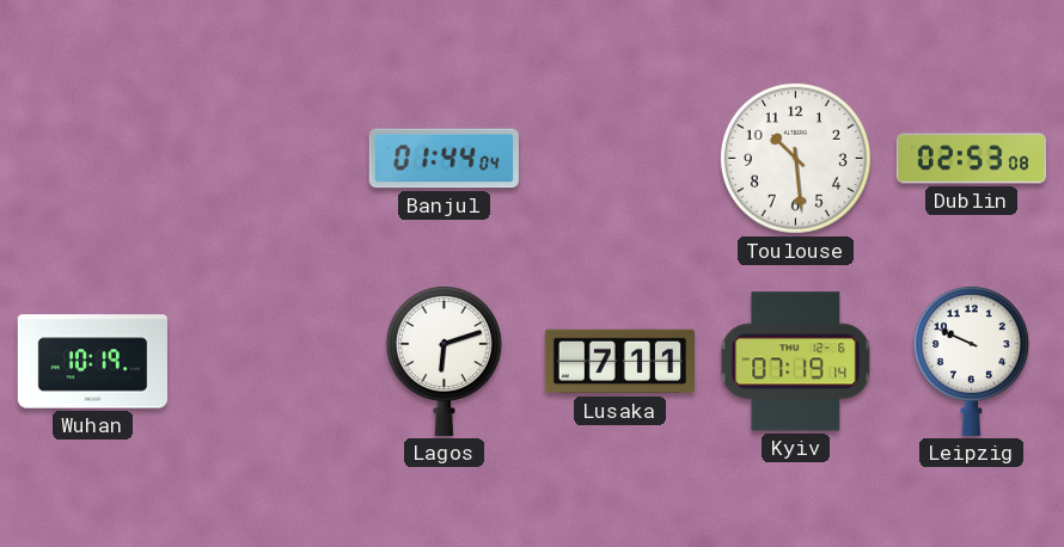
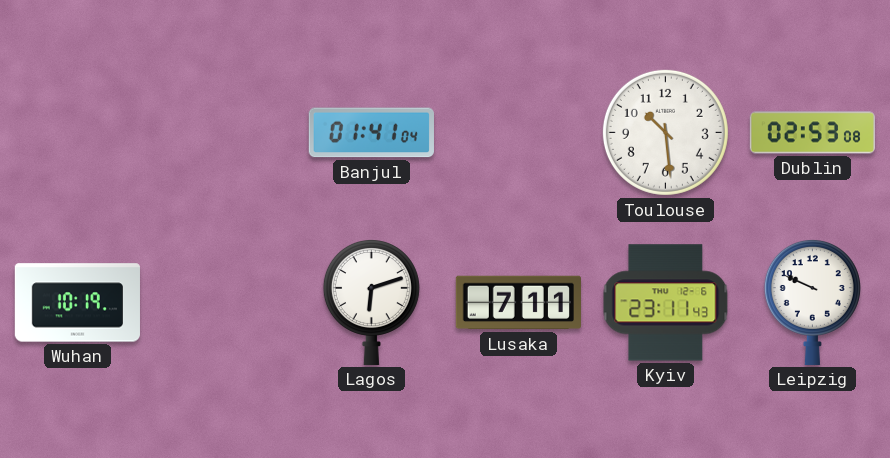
Banjul: 01:44 -> 01:41
Kyiv: 07:19 -> 23:11
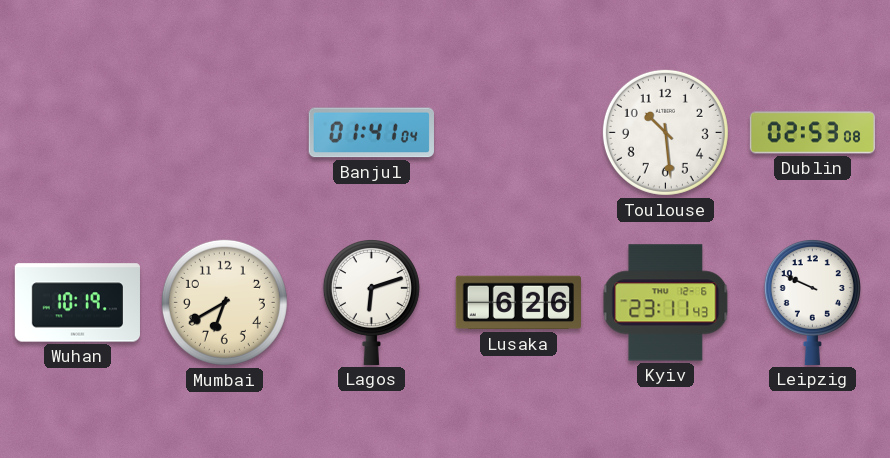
Mumbai: none -> 6:40
Lusaka: 7:11 -> 6:26
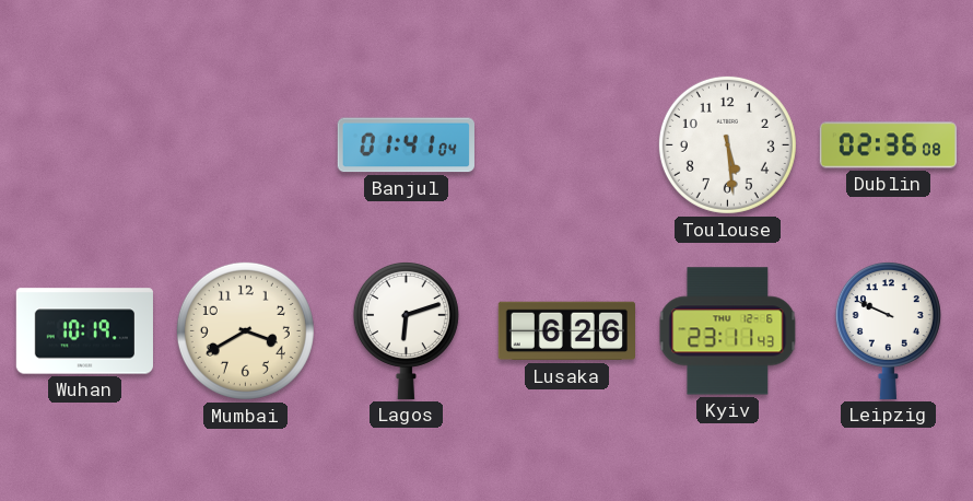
Toulouse: 10:29 -> 5:29
Dublin: 02:53 -> 02:36
Mumbai: 6:40 -> 3:40
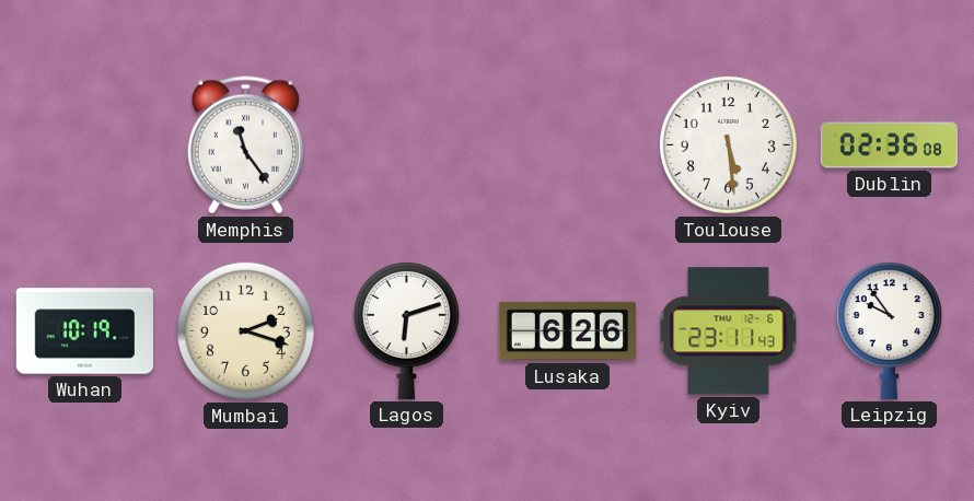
Memphis: none -> 11:24
Banjul: 01:41 -> none
Mumbai: 3:40 -> 2:18
Leipzig: 9:49 -> 9:54
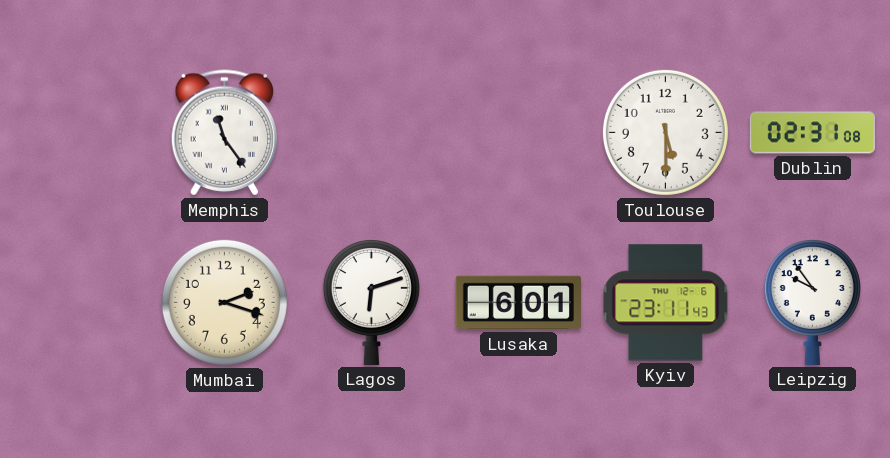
Toulouse: 5:29 -> 5:30
Dublin: 02:36 -> 02:31
Wuhan: 10:19 -> none
Lusaka: 6:26 -> 6:01
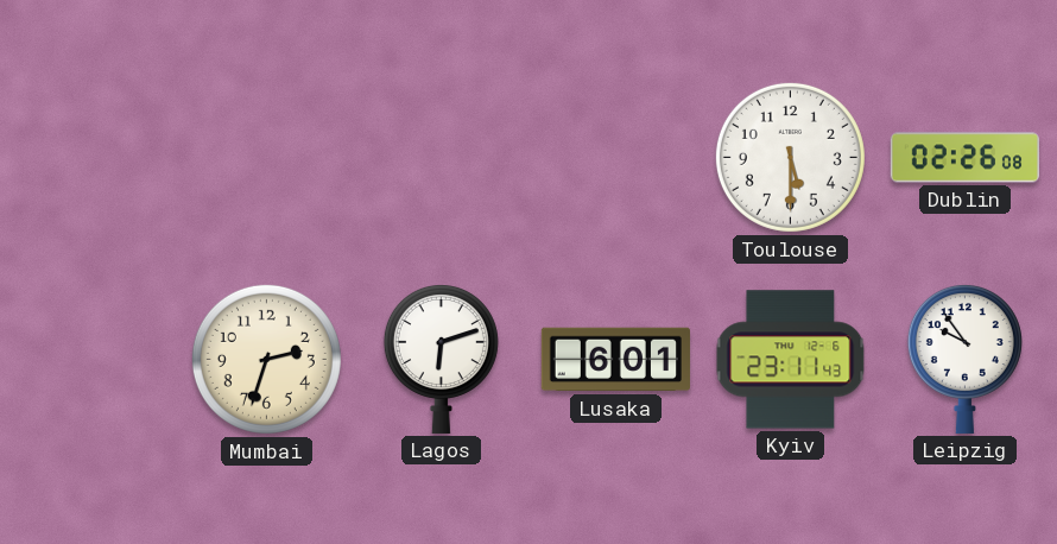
Memphis: 11:24 -> none
Dublin: 02:31 -> 02:26
Mumbai: 2:18 -> 2:33
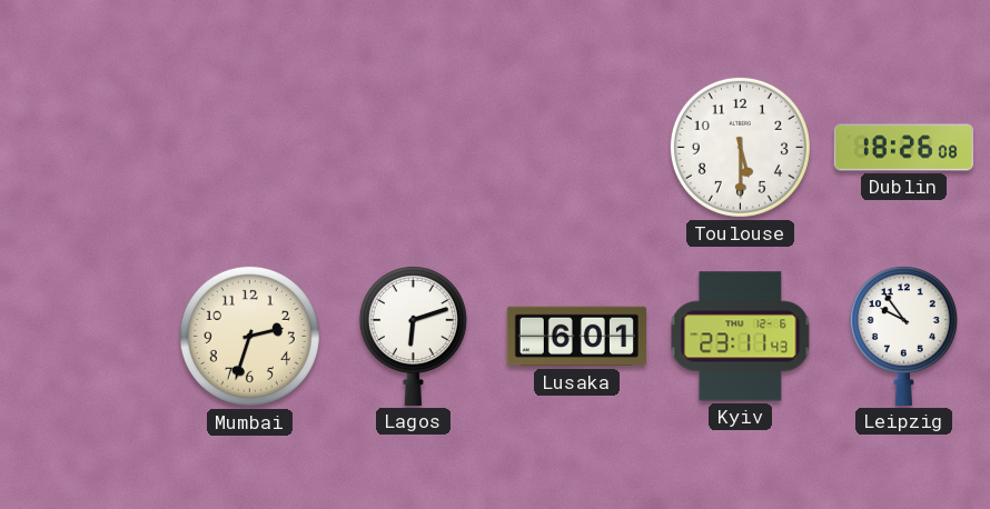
Dublin: 02:26 -> 18:26
